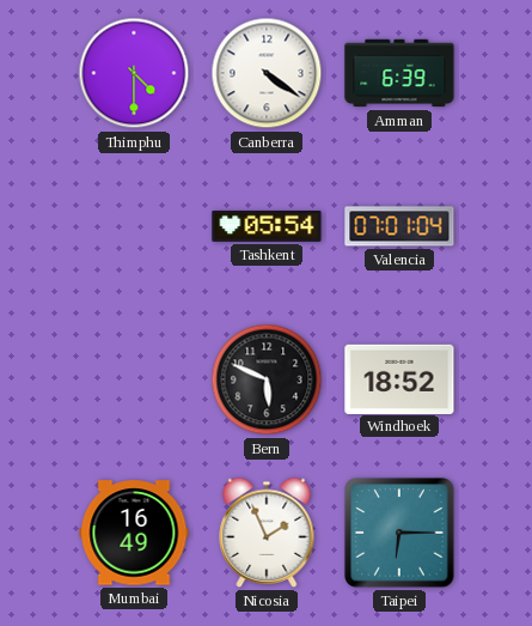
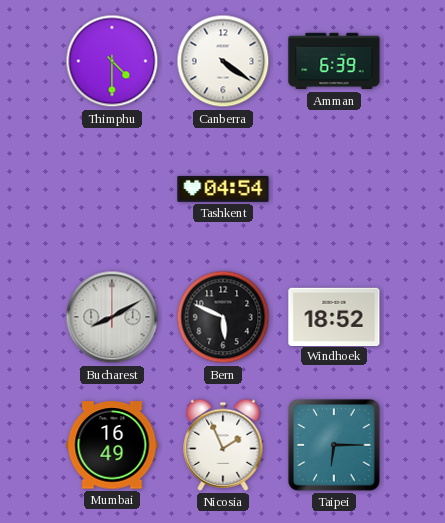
Tashkent: 05:54 -> 04:54
Valencia: 07:01 -> none
Bucharest: none -> 8:10
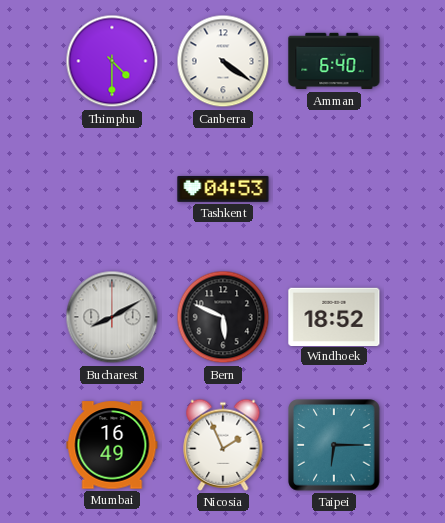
Amman: 6:39 -> 6:40
Tashkent: 04:54 -> 04:53
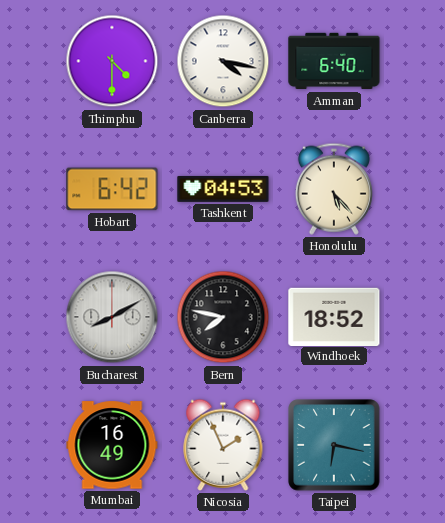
Canberra: 4:21 -> 4:17
Hobart: none -> 6:42
Honolulu: none -> 5:23
Bern: 5:49 -> 7:47
Taipei: 6:15 -> 6:17
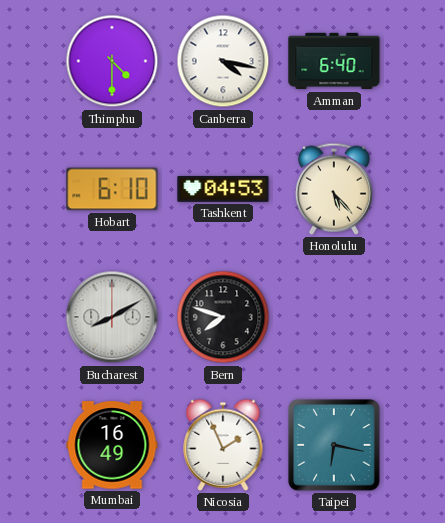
Hobart: 6:42 -> 6:10
Bern: 7:47 -> 7:48
Windhoek: 18:52 -> none
